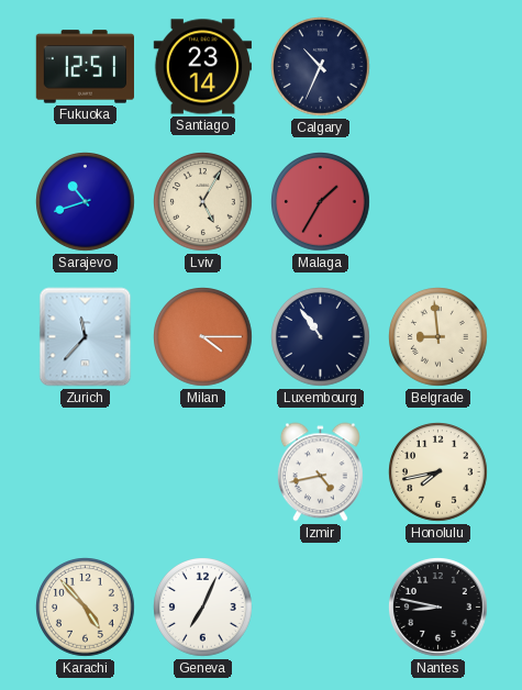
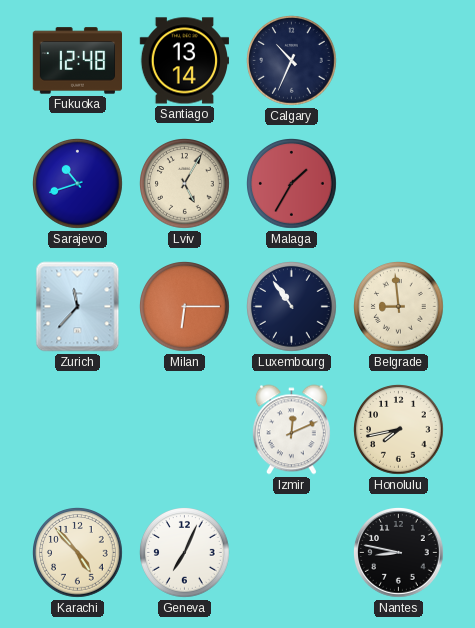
Fukuoka: 12:51 -> 12:48
Santiago: 23:14 -> 13:14
Milan: 4:15 -> 6:15
Izmir: 4:43 -> 12:11
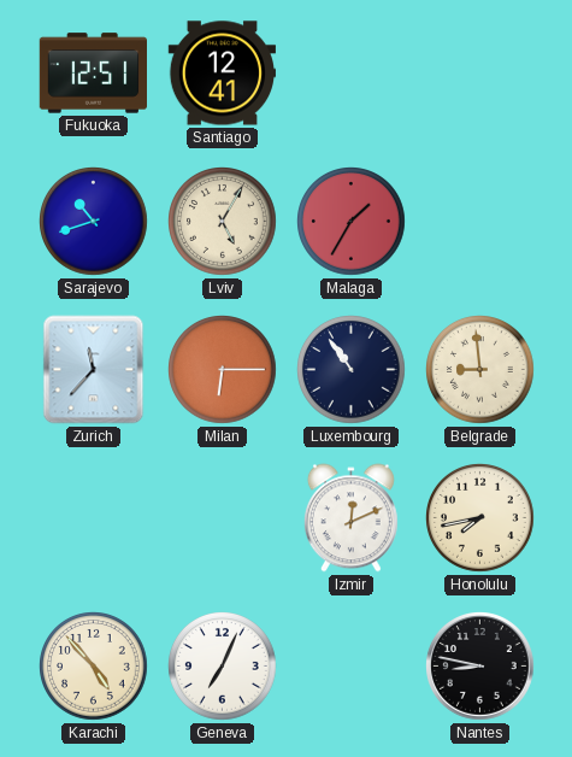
Fukuoka: 12:48 -> 12:51
Santiago: 13:14 -> 12:41
Calgary: 10:34 -> none
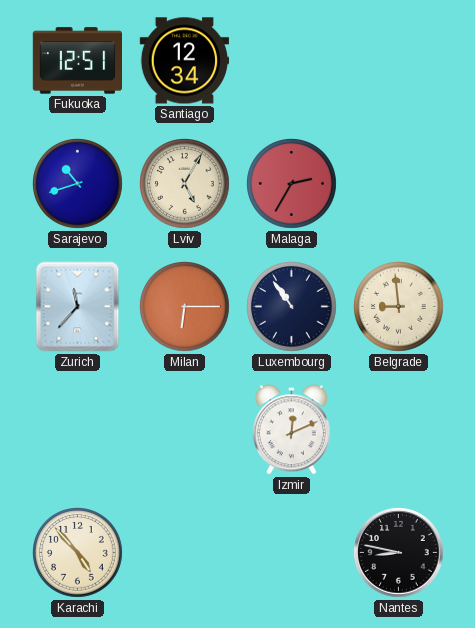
Santiago: 12:41 -> 12:34
Malaga: 1:35 -> 2:35
Honolulu: 7:43 -> none
Geneva: 7:04 -> none
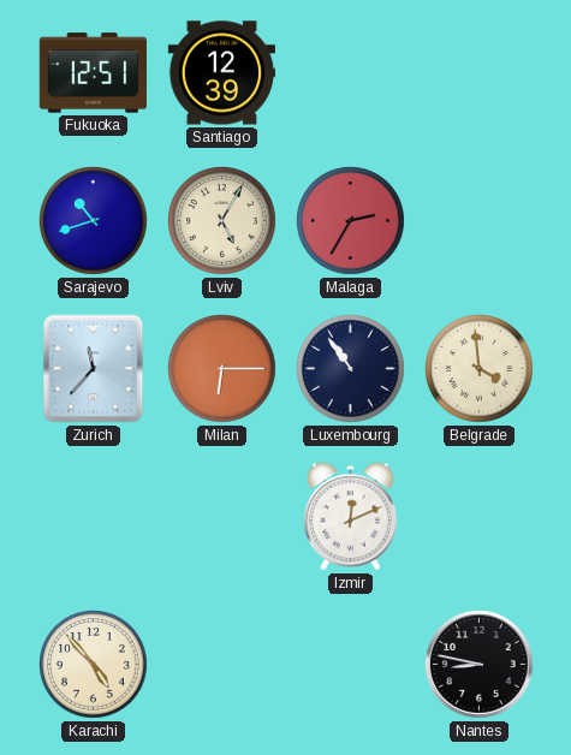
Santiago: 12:34 -> 12:39
Belgrade: 8:59 -> 3:59
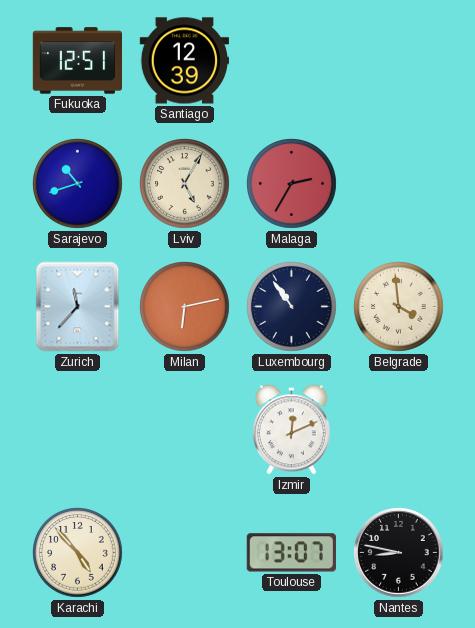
Milan: 6:15 -> 6:13
Toulouse: none -> 13:07
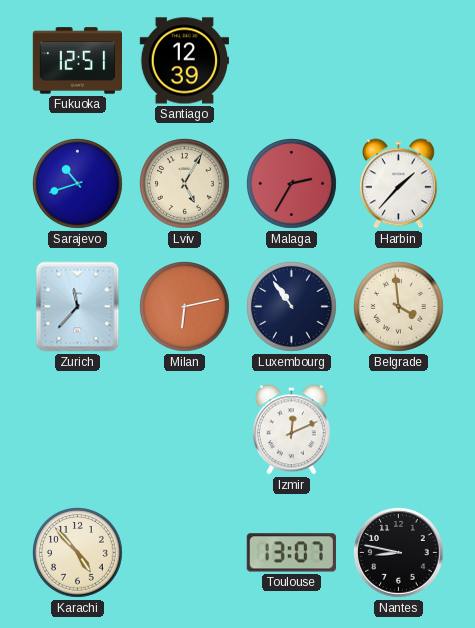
Harbin: none -> 1:37
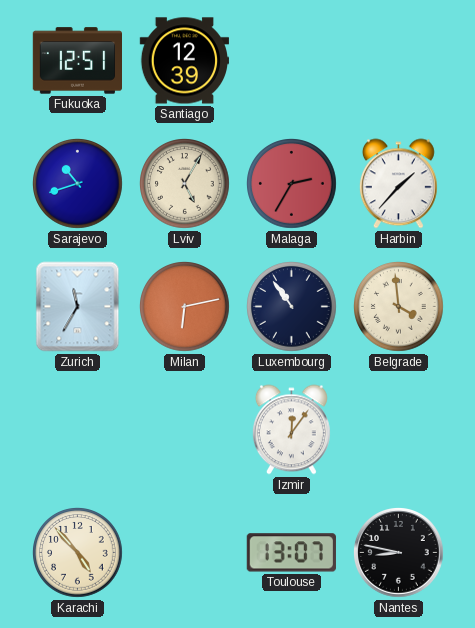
Zurich: 11:37 -> 11:35
Izmir: 12:11 -> 12:06
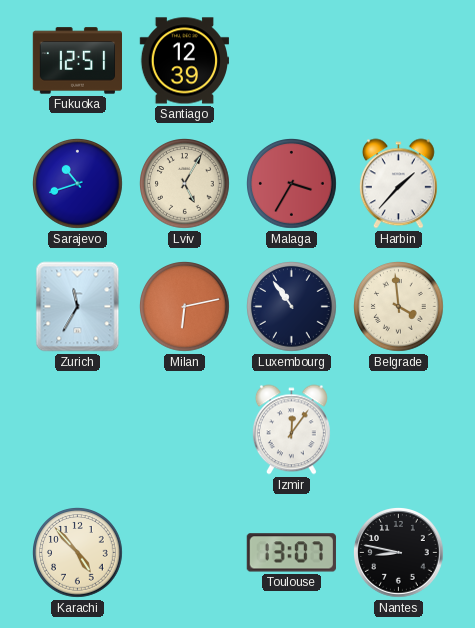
Malaga: 2:35 -> 3:35
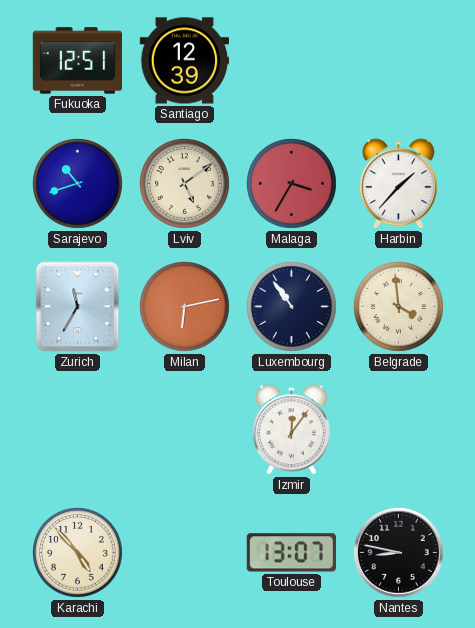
Lviv: 5:05 -> 5:09
